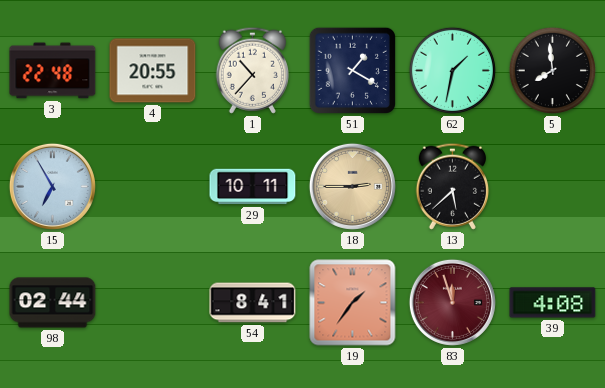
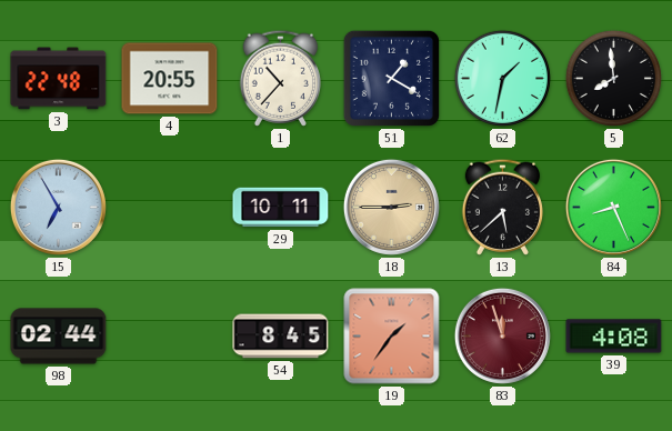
84: none -> 8:26
54: 8:41 -> 8:45
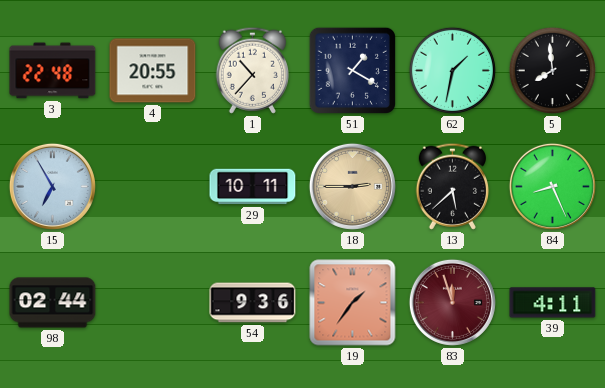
54: 8:45 -> 9:36
39: 4:08 -> 4:11
